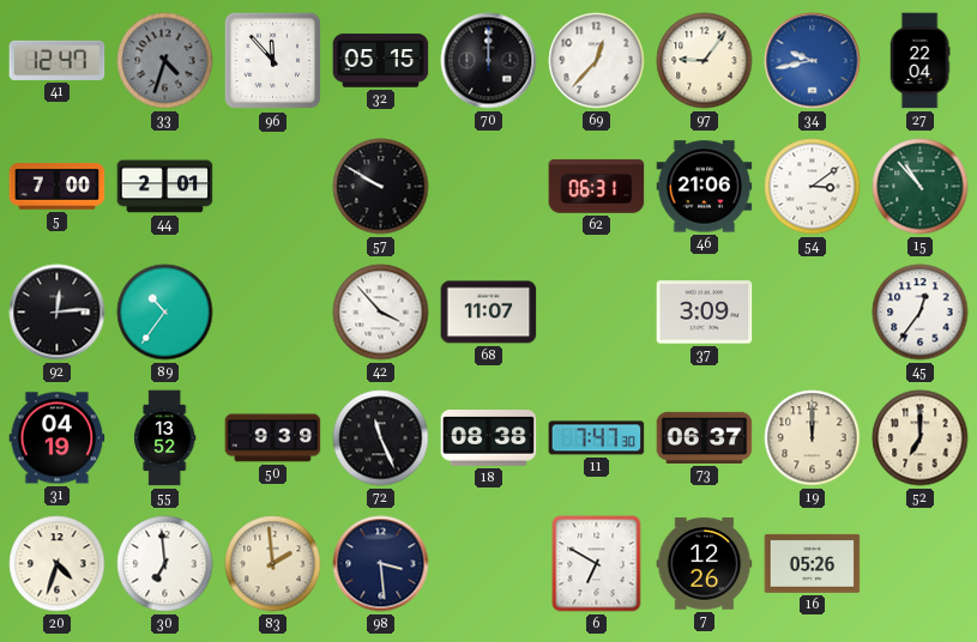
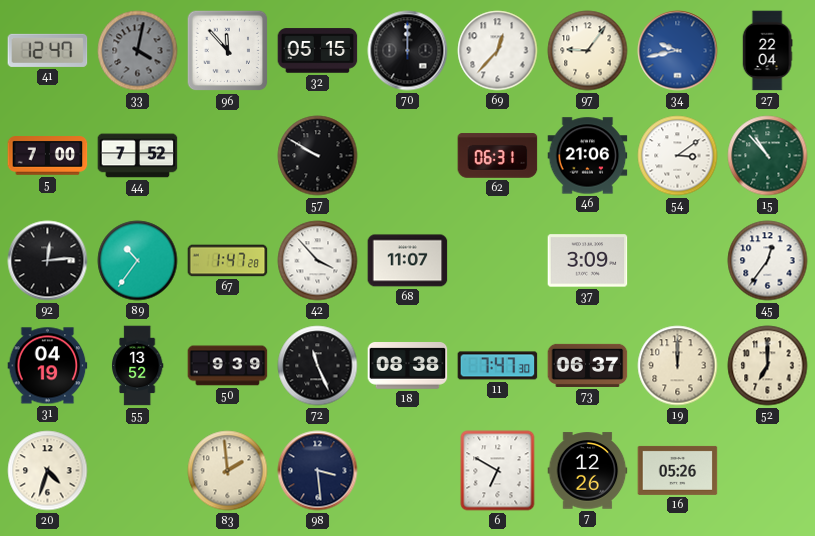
33: 4:33 -> 4:02
44: 2:01 -> 7:52
67: none -> 1:47
30: 6:59 -> none
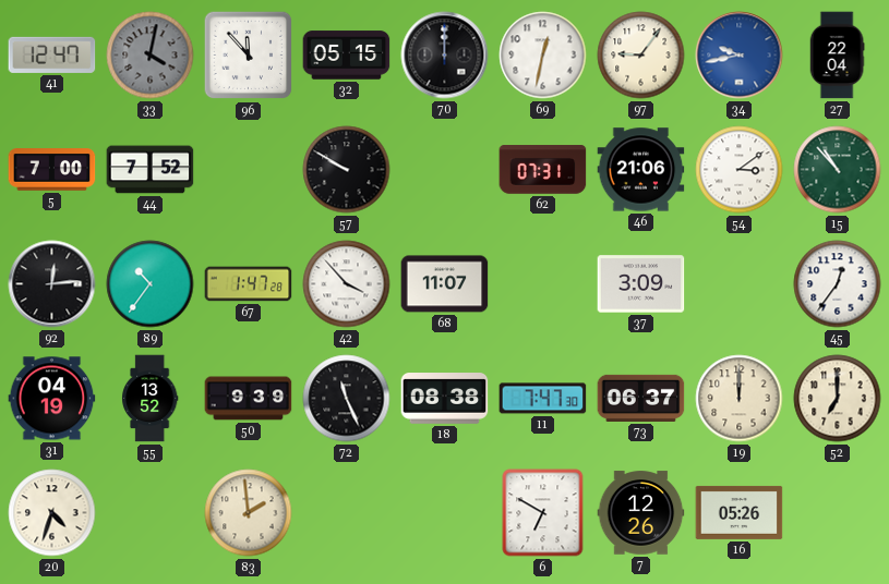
69: 12:37 -> 12:32
62: 06:31 -> 07:31
98: 3:29 -> none
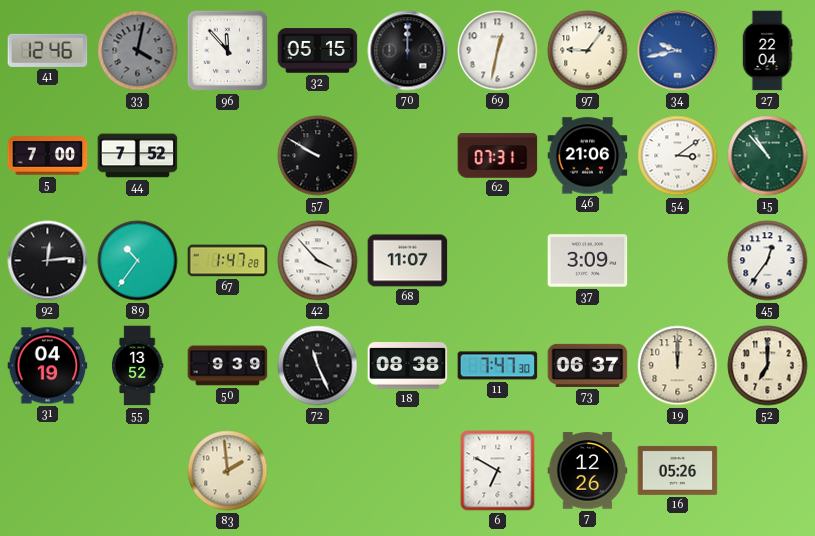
41: 12:47 -> 12:46
20: 4:33 -> none
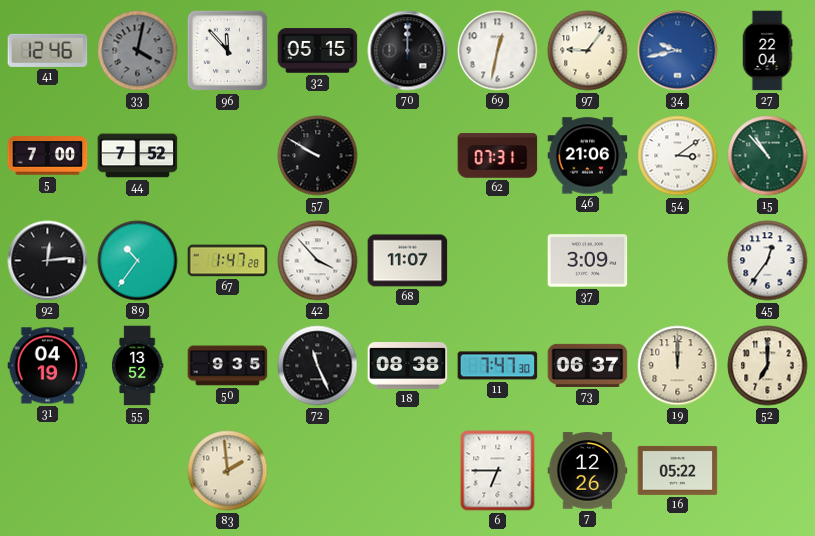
50: 9:39 -> 9:35
6: 6:50 -> 6:45
16: 05:26 -> 05:22
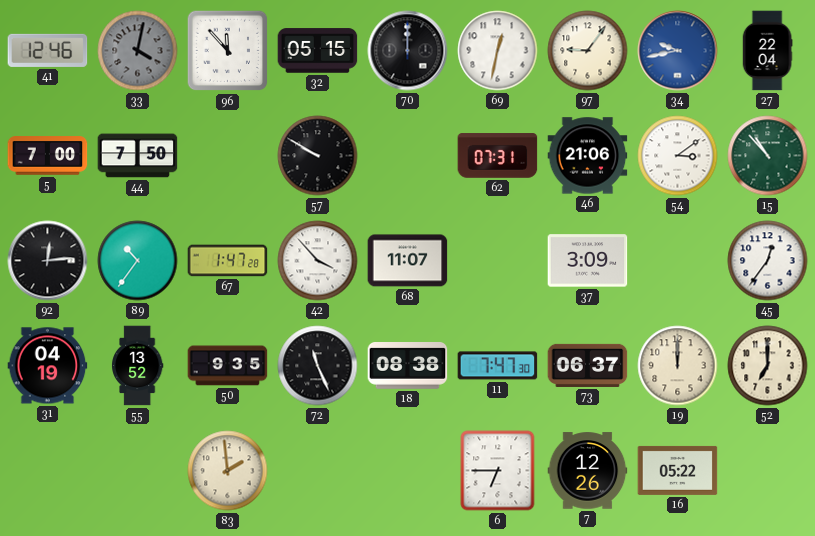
44: 7:52 -> 7:50
